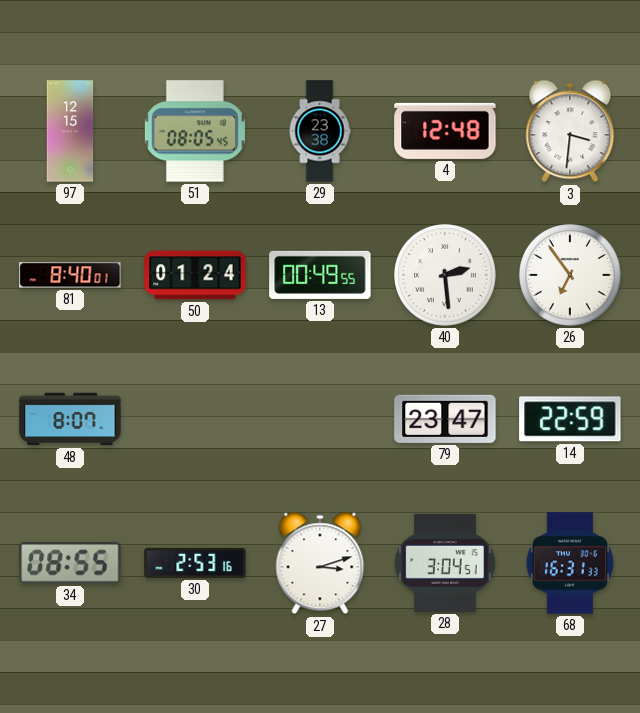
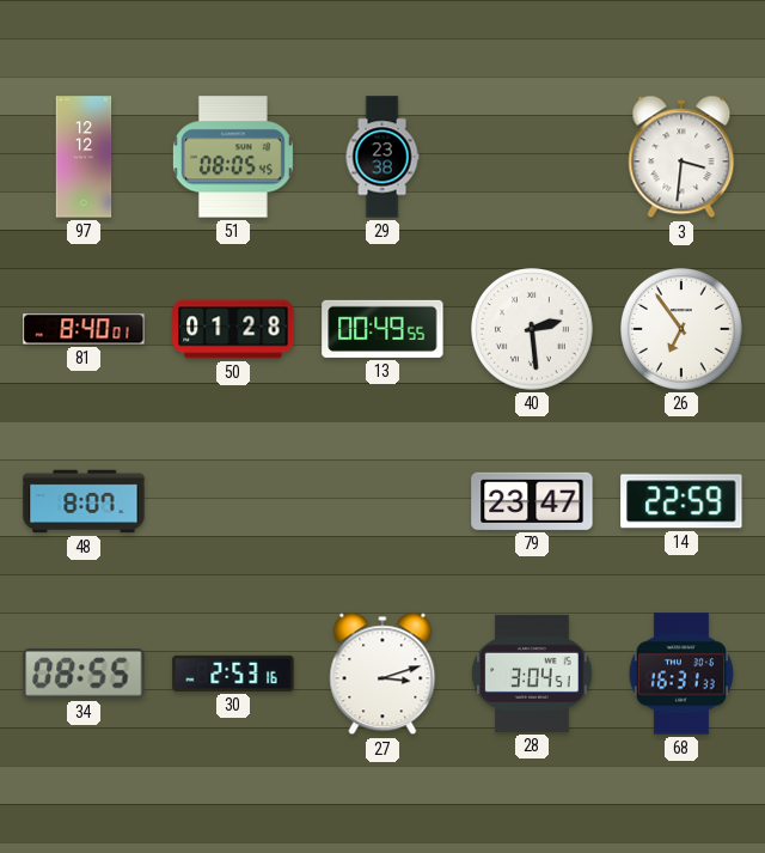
97: 12:15 -> 12:12
4: 12:48 -> none
50: 01:24 -> 01:28
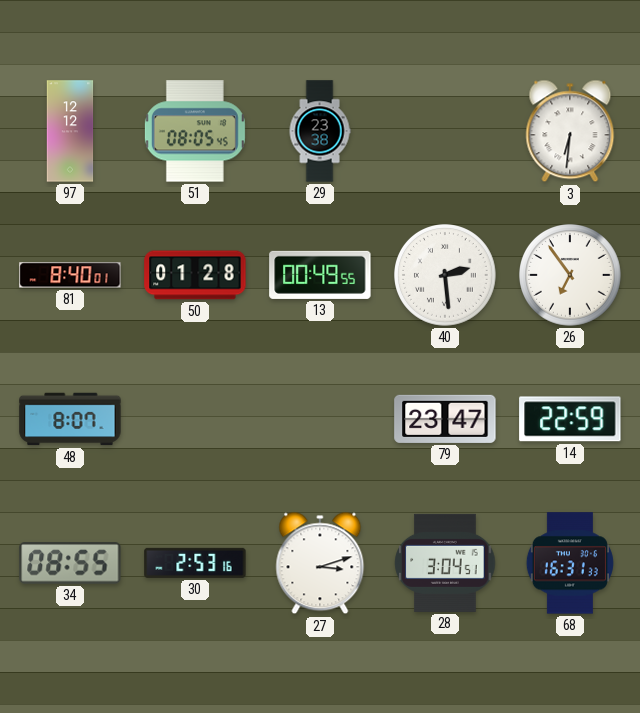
3: 3:31 -> 6:31
